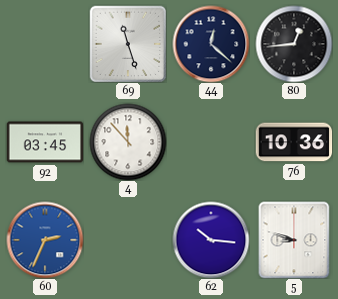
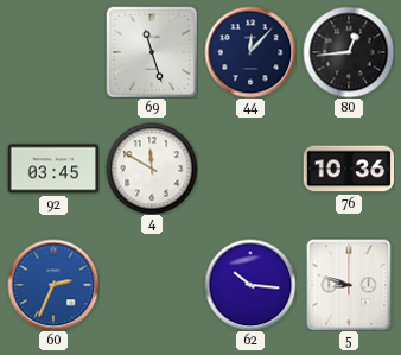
44: 12:22 -> 12:07
4: 11:53 -> 11:50
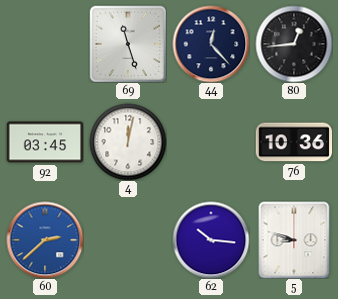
44: 12:07 -> 12:23
4: 11:50 -> 12:02
60: 2:34 -> 2:38
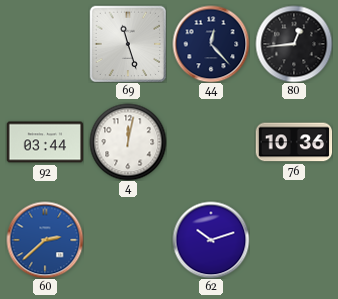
92: 03:45 -> 03:44
62: 10:16 -> 10:12
5: 8:48 -> none
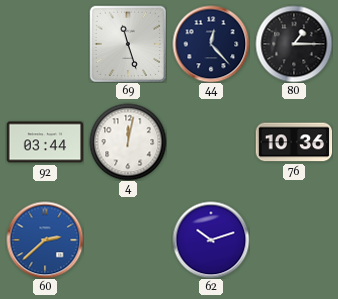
80: 12:44 -> 1:15
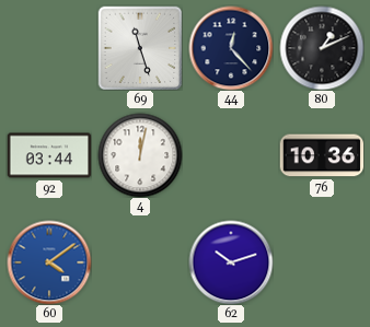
80: 1:15 -> 1:11
60: 2:38 -> 4:09
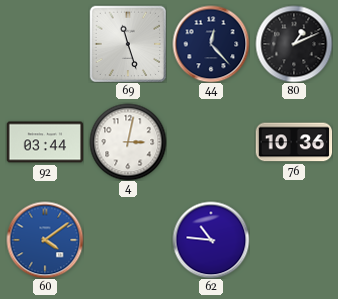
4: 12:02 -> 3:02
62: 10:12 -> 10:46
